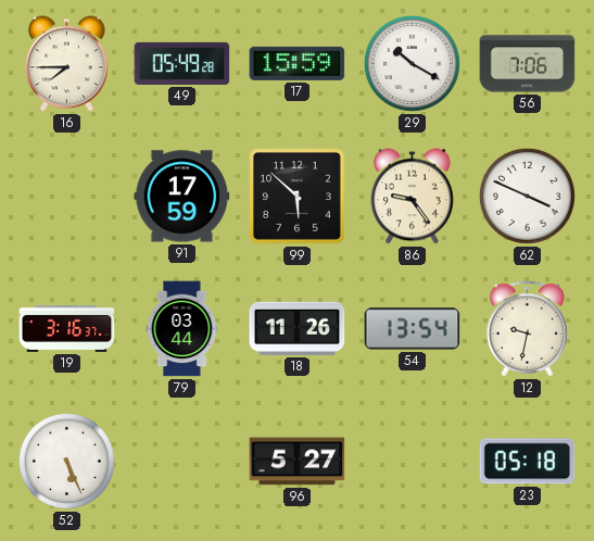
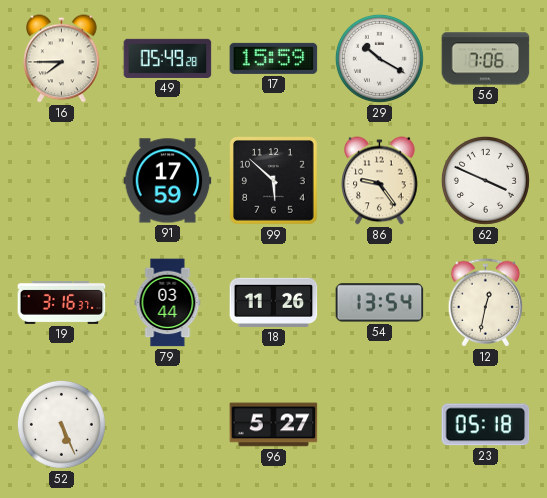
12: 9:32 -> 12:32
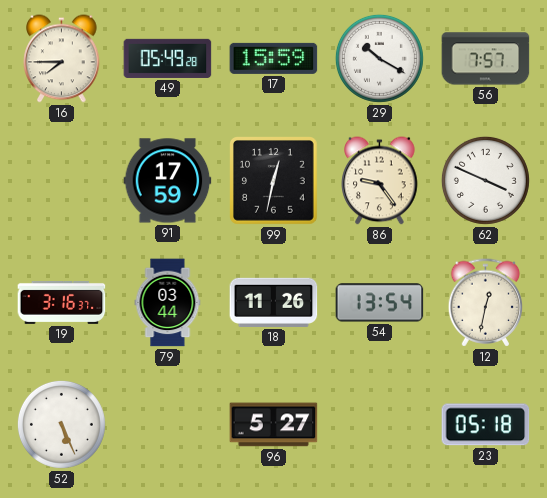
56: 7:06 -> 7:57
99: 5:52 -> 12:32
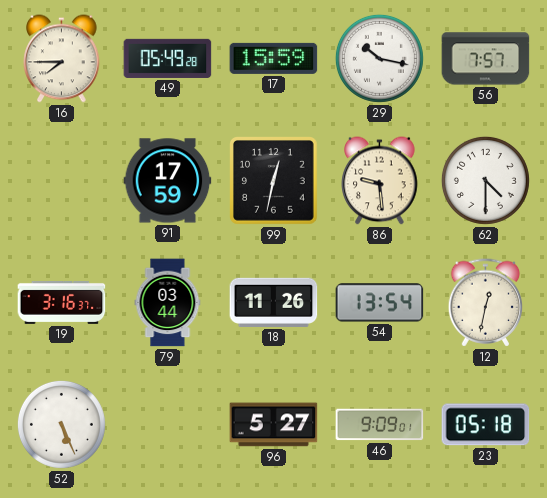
29: 10:20 -> 10:17
86: 9:24 -> 9:29
62: 3:49 -> 4:30
46: none -> 9:09
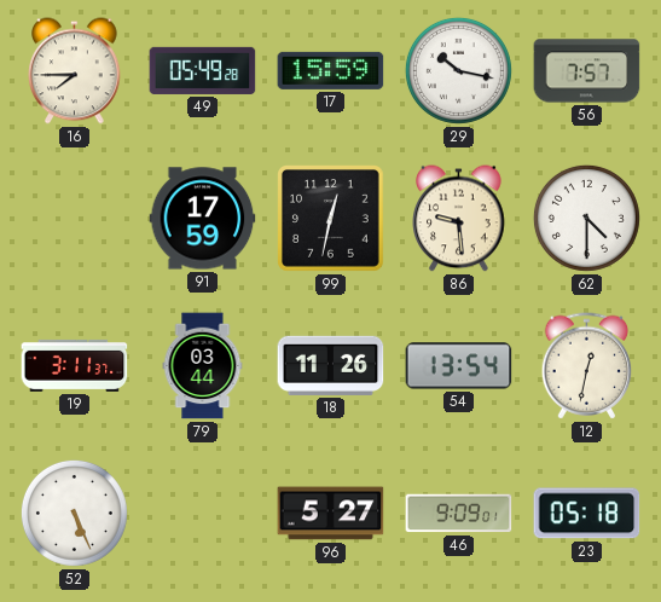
19: 3:16 -> 3:11
